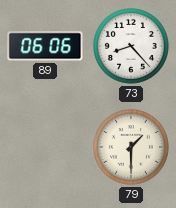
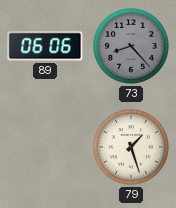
73 dial: white -> grey
79: 1:30 -> 1:27
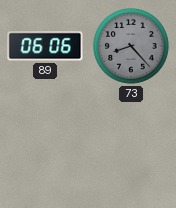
79: 1:27 -> none
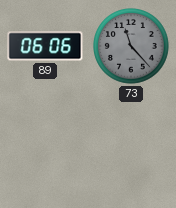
73: 8:23 -> 11:23
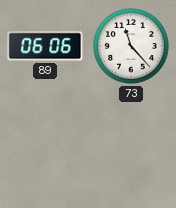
73 dial: grey -> white
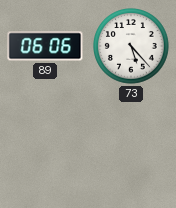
73: 11:23 -> 5:23
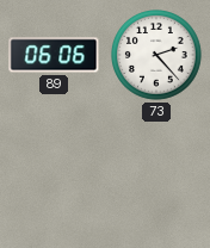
73: 5:23 -> 2:23
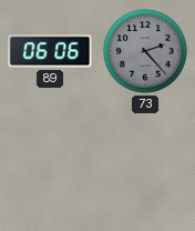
73 dial: white -> grey
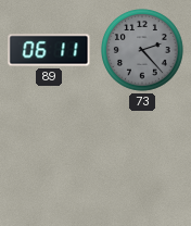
89: 06:06 -> 06:11
